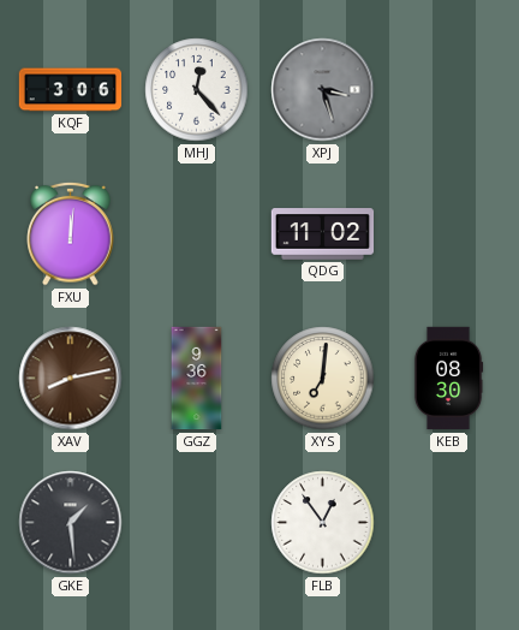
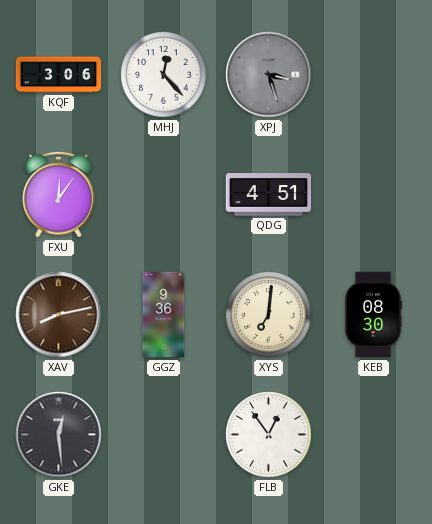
FXU: 12:01 -> 12:06
QDG: 11:02 -> 4:51
GKE: 1:29 -> 12:29
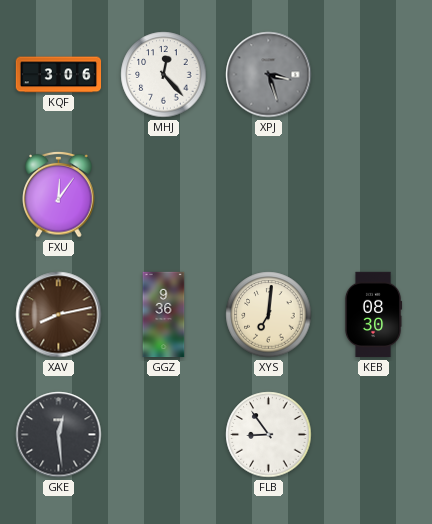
QDG: 4:51 -> none
FLB: 12:54 -> 8:54
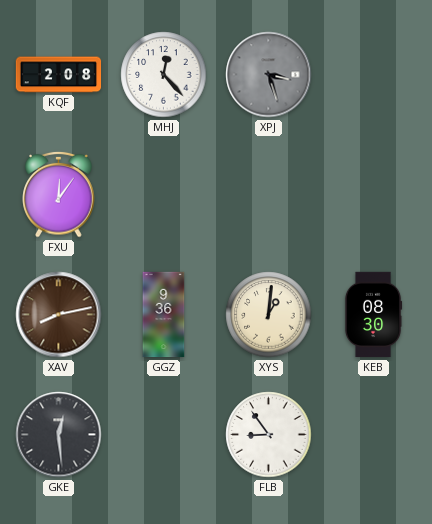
KQF: 3:06 -> 2:08
XYS: 7:01 -> 1:01
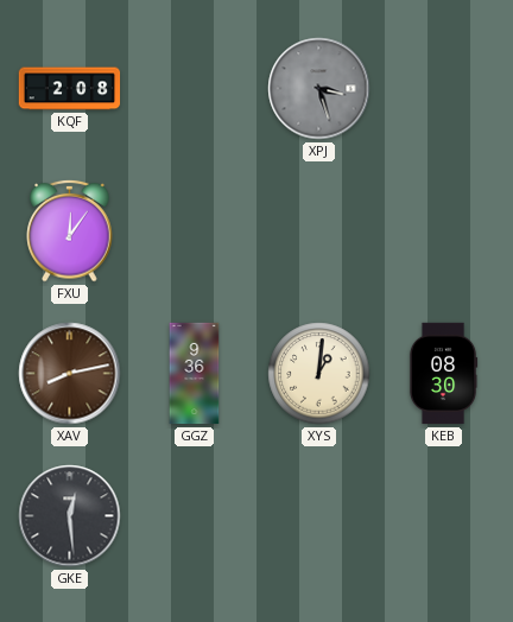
MHJ: 12:23 -> none
FLB: 8:54 -> none
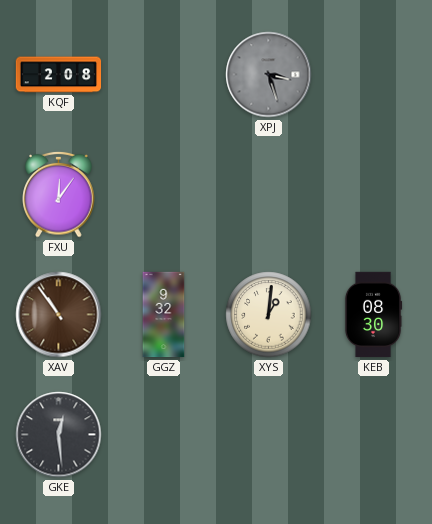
XAV: 8:13 -> 10:54
GGZ: 9:36 -> 9:32
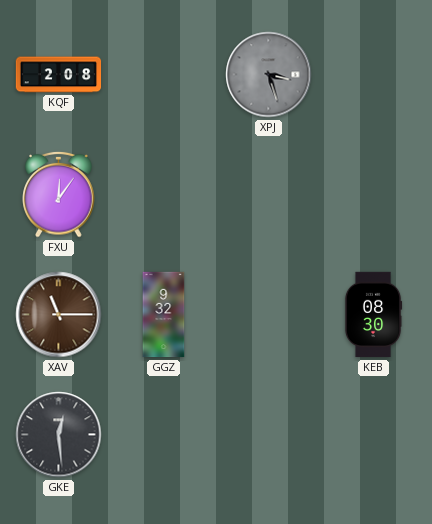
XAV: 10:54 -> 11:15
XYS: 1:01 -> none
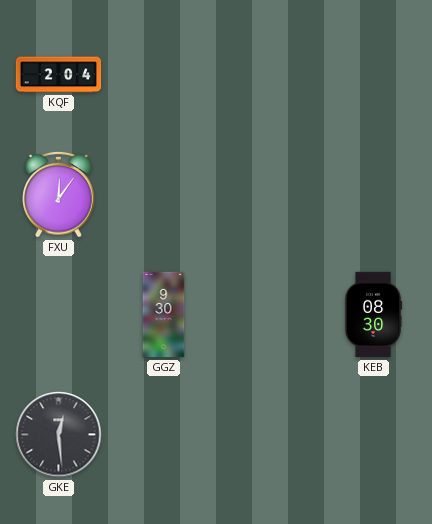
KQF: 2:08 -> 2:04
XPJ: 3:27 -> none
XAV: 11:15 -> none
GGZ: 9:32 -> 9:30
